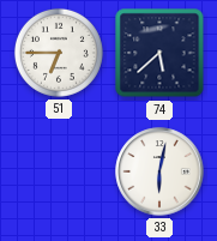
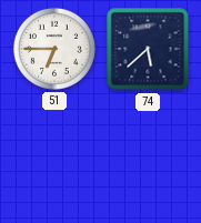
33: 6:02 -> none
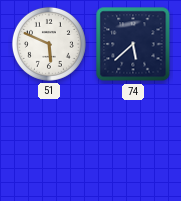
51: 6:45 -> 5:49
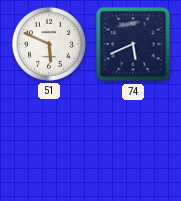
74: 5:38 -> 5:41
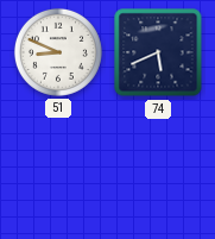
51: 5:49 -> 8:49
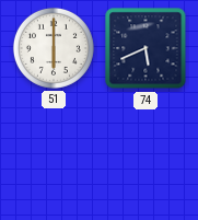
51: 8:49 -> 6:00
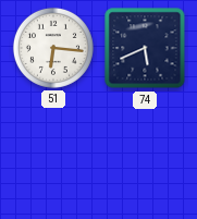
51: 6:00 -> 6:16
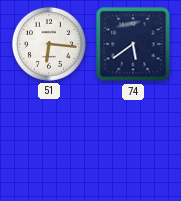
74: 5:41 -> 5:39
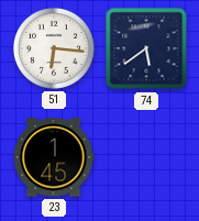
23: none -> 1:45
